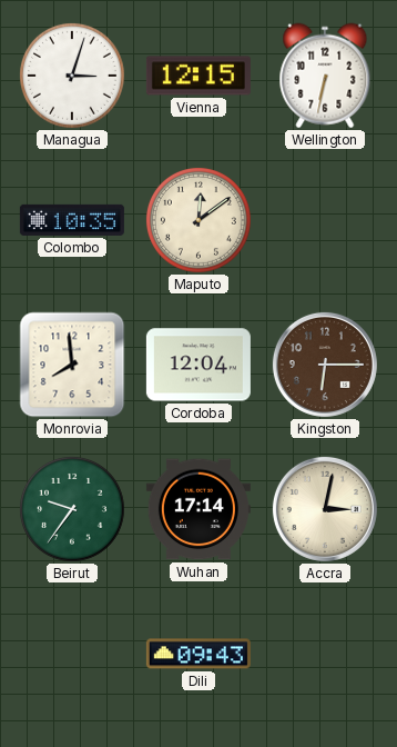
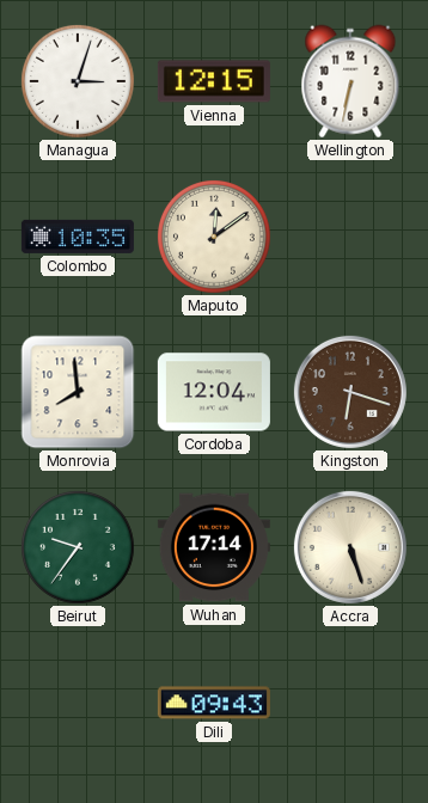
Kingston: 6:15 -> 6:18
Accra: 3:02 -> 5:27
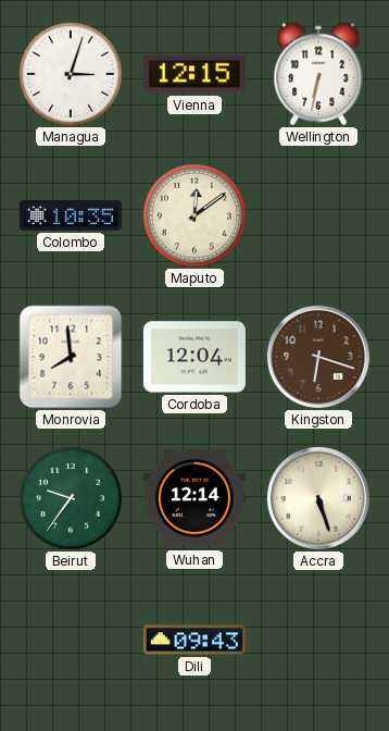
Wuhan: 17:14 -> 12:14
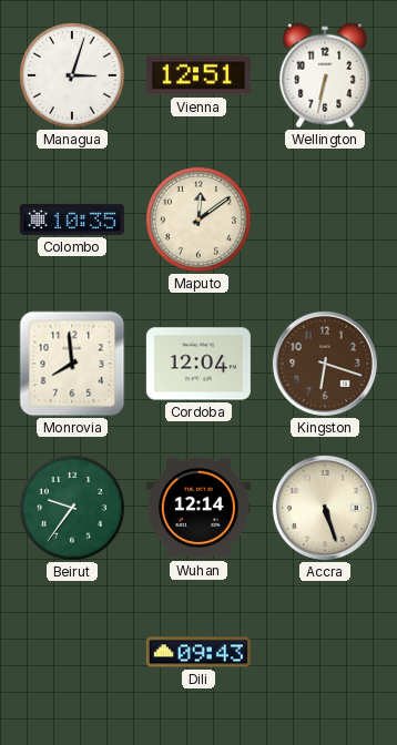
Vienna: 12:15 -> 12:51
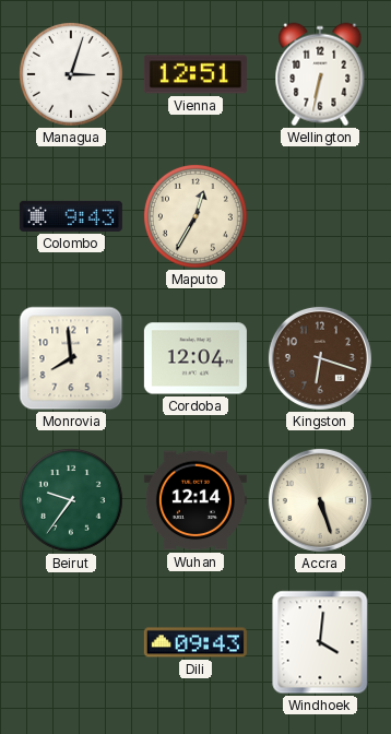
Colombo: 10:35 -> 9:43
Maputo: 12:09 -> 12:35
Windhoek: none -> 4:01
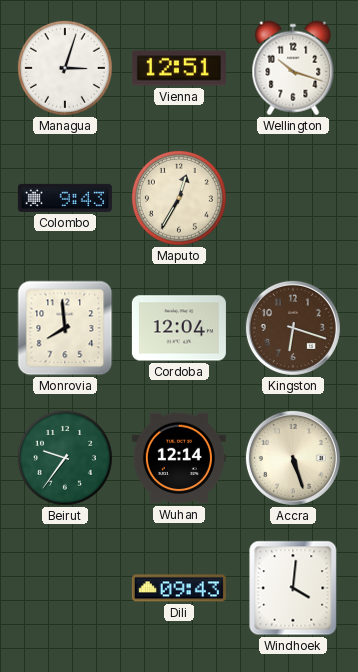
Wellington: 6:32 -> 10:18
